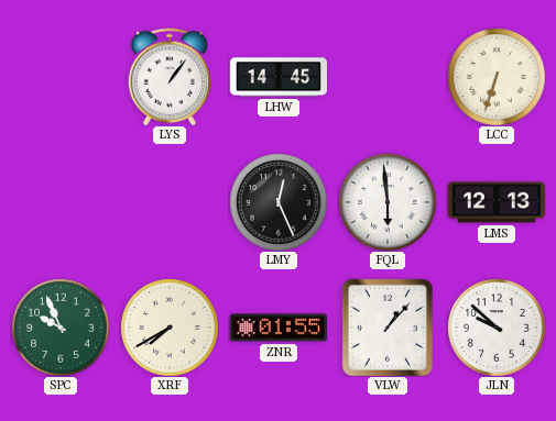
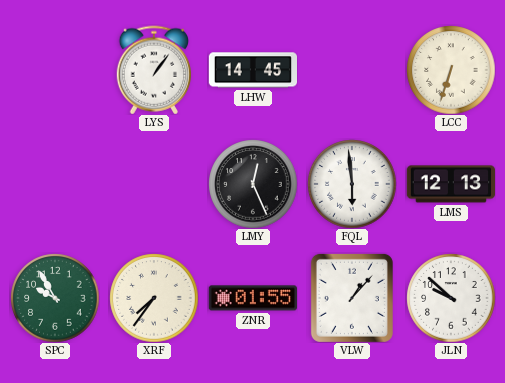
SPC: 9:56 -> 9:55
XRF: 7:40 -> 7:36
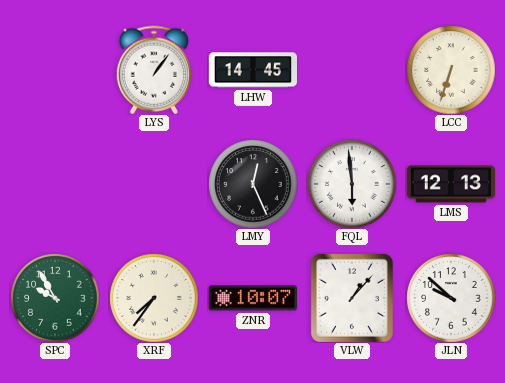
ZNR: 01:55 -> 10:07
